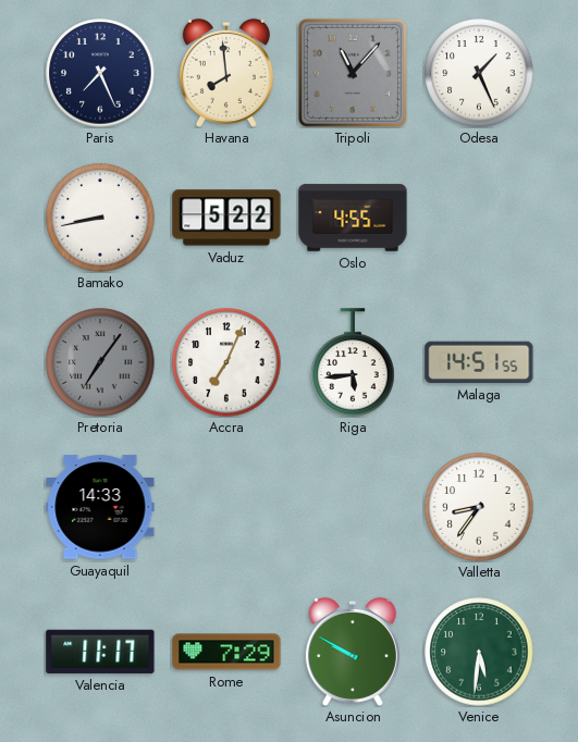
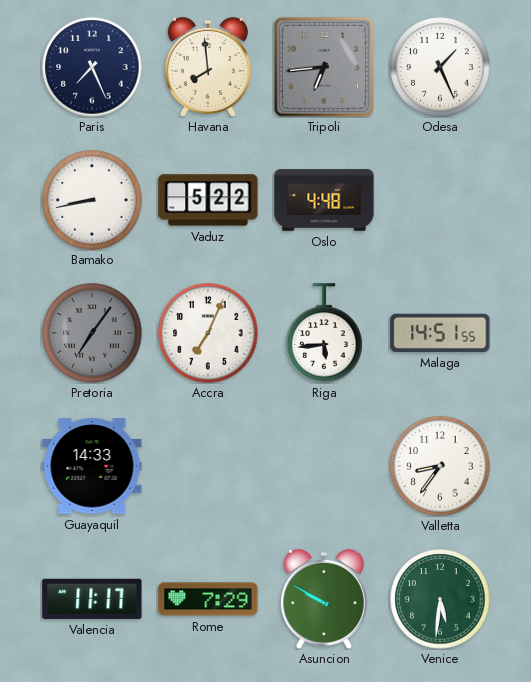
Tripoli: 11:07 -> 6:44
Oslo: 4:55 -> 4:48
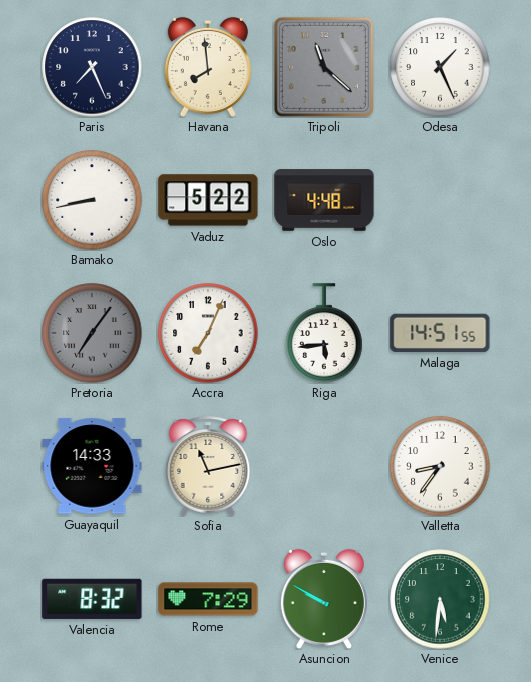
Tripoli: 6:44 -> 11:22
Sofia: none -> 11:13
Valencia: 11:17 -> 8:32
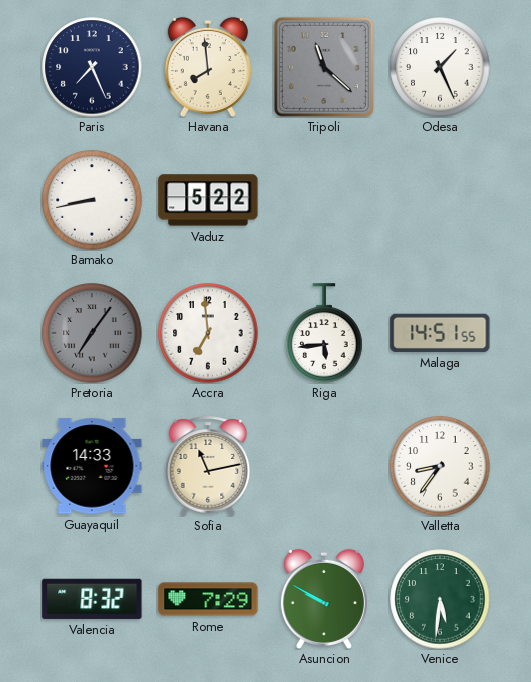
Oslo: 4:48 -> none
Accra: 7:04 -> 6:59
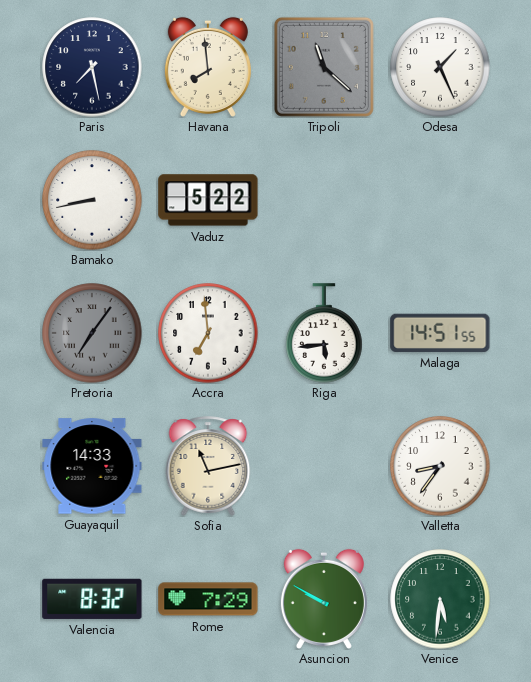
Paris: 7:26 -> 7:28
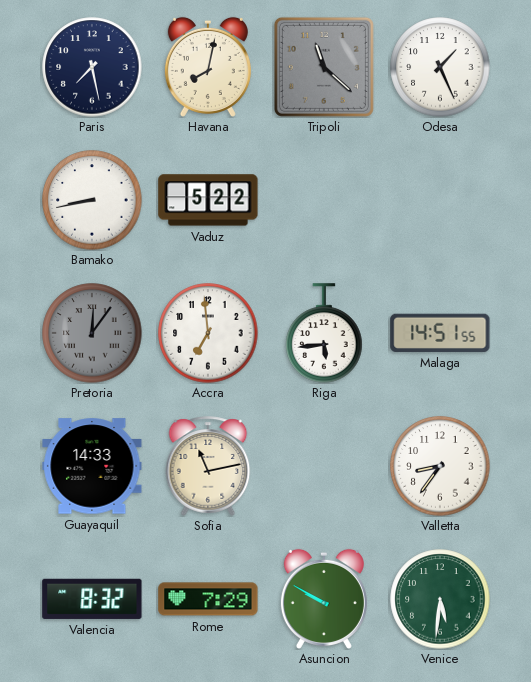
Havana: 7:59 -> 8:02
Pretoria: 7:06 -> 12:06
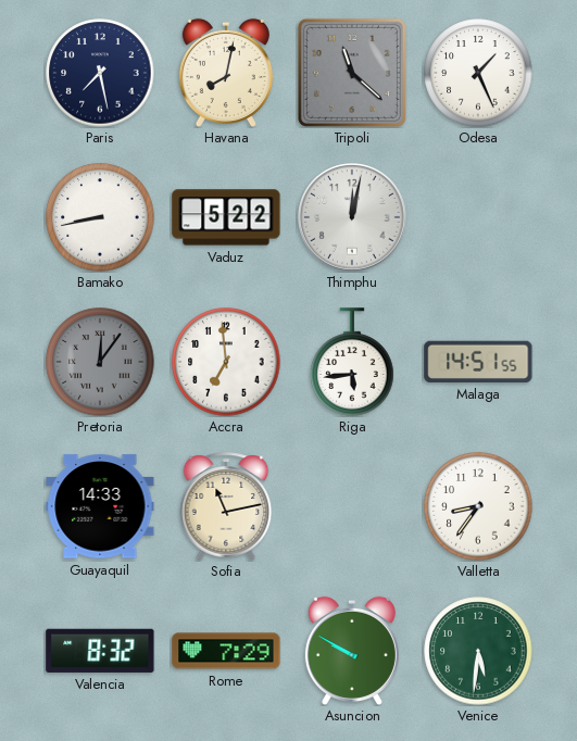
Thimphu: none -> 12:02
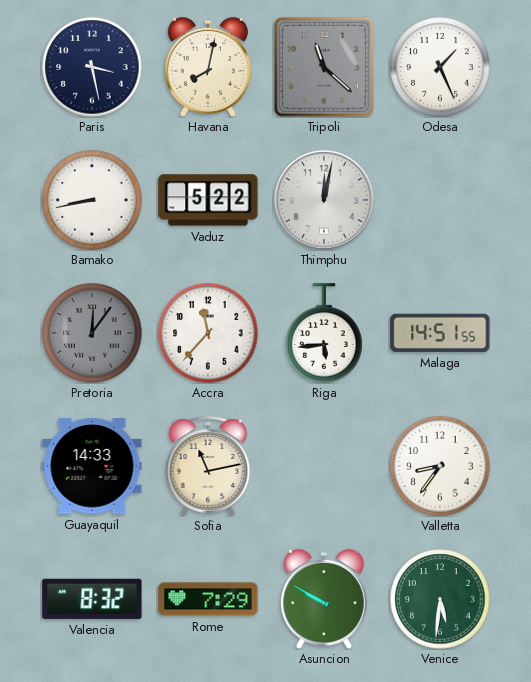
Paris: 7:28 -> 3:28
Accra: 6:59 -> 11:37
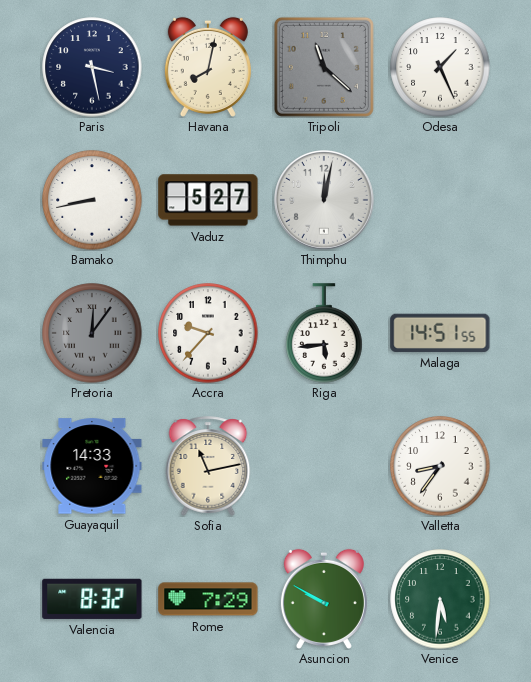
Vaduz: 5:22 -> 5:27
Accra: 11:37 -> 9:37
